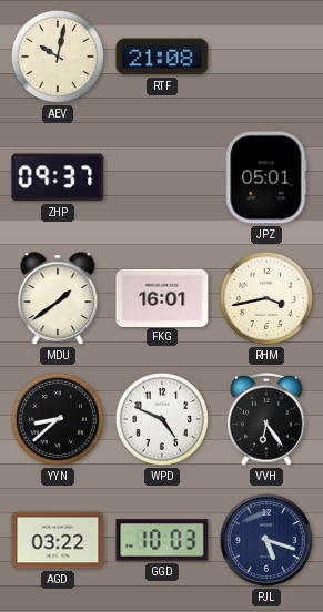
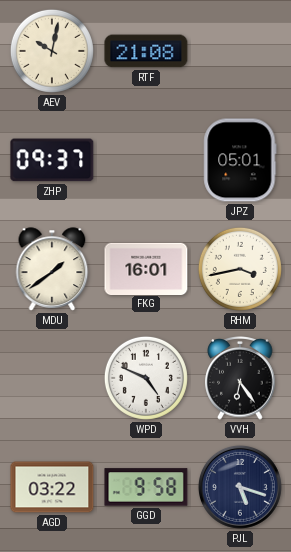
YYN: 8:38 -> none
GGD: 10:03 -> 9:58
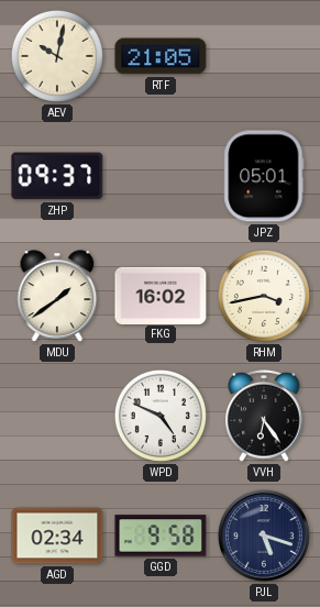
RTF: 21:08 -> 21:05
FKG: 16:01 -> 16:02
AGD: 03:22 -> 02:34
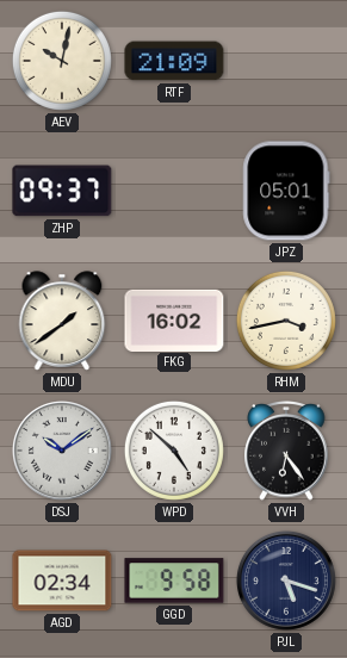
RTF: 21:05 -> 21:09
DSJ: none -> 10:09
WPD: 4:49 -> 4:52
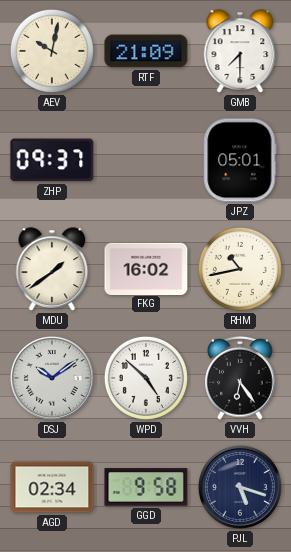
GMB: none -> 7:30
RHM: 3:43 -> 10:43
